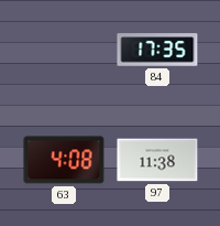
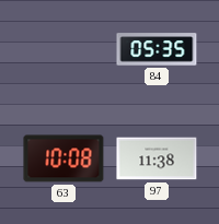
84: 17:35 -> 05:35
63: 4:08 -> 10:08
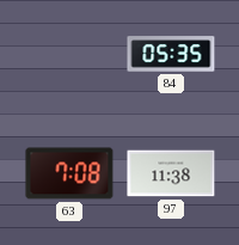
63: 10:08 -> 7:08
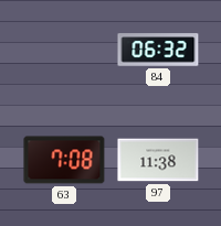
84: 05:35 -> 06:32
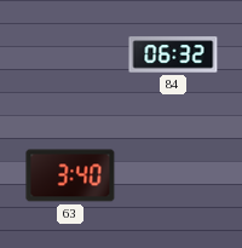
63: 7:08 -> 3:40
97: 11:38 -> none
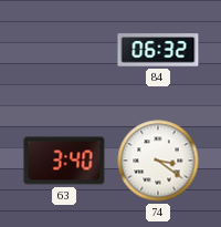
74: none -> 3:21
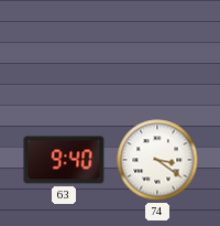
84: 06:32 -> none
63: 3:40 -> 9:40
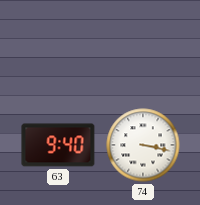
74: 3:21 -> 3:17
